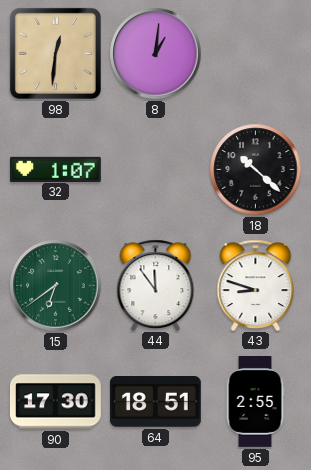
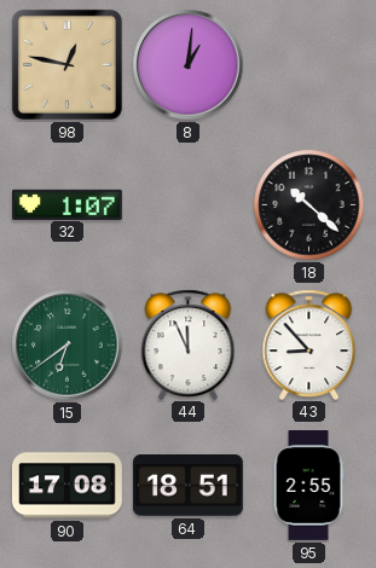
98: 12:31 -> 12:47
44: 11:54 -> 11:56
43: 8:48 -> 8:53
90: 17:30 -> 17:08
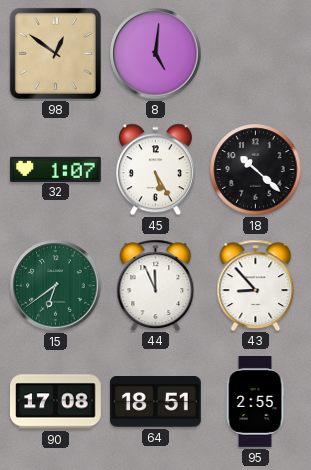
98: 12:47 -> 12:51
8: 1:01 -> 5:01
45: none -> 5:25
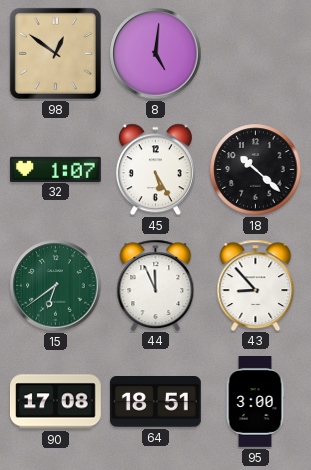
95: 2:55 -> 3:00
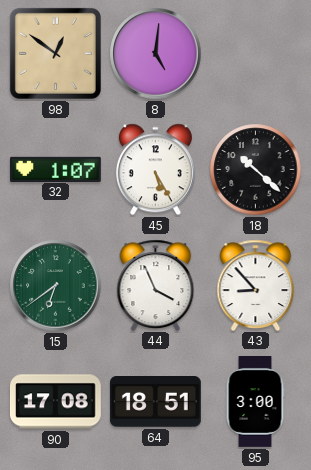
44: 11:56 -> 3:56
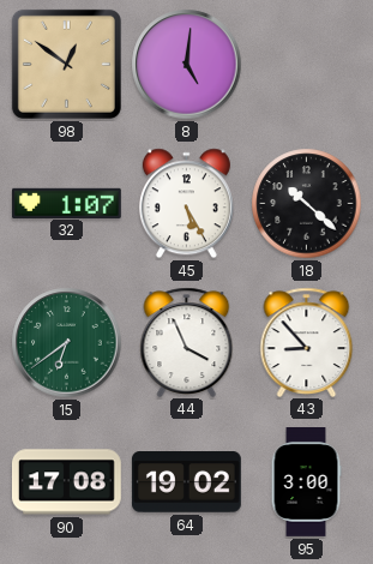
64: 18:51 -> 19:02
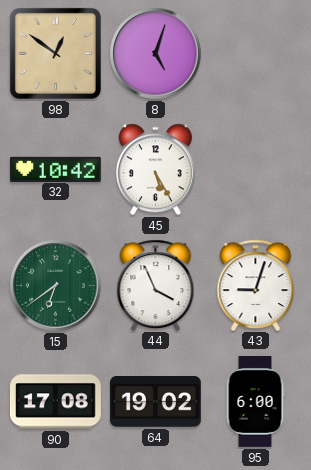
8: 5:01 -> 5:03
32: 1:07 -> 10:42
18: 10:22 -> none
43: 8:53 -> 9:03
95: 3:00 -> 6:00
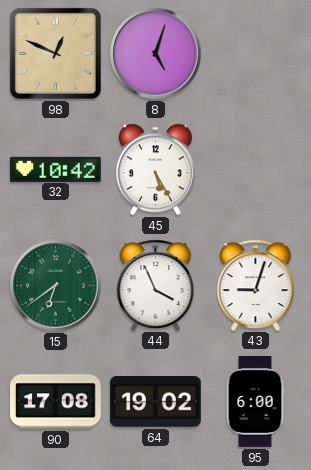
98: 12:51 -> 12:49
